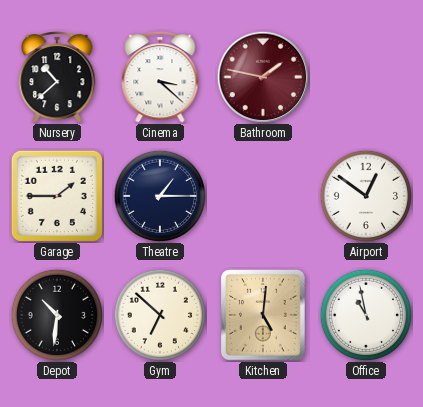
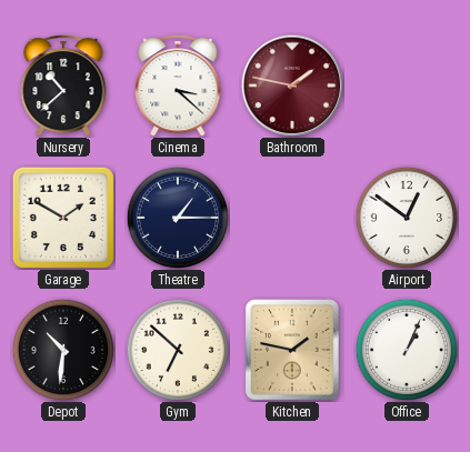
Garage: 1:45 -> 1:50
Kitchen: 5:01 -> 1:47
Office: 10:58 -> 1:04
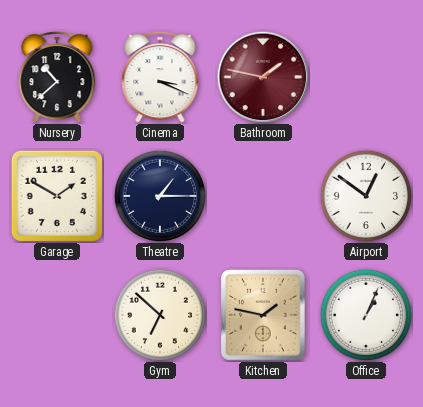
Cinema: 3:22 -> 3:19
Depot: 10:31 -> none
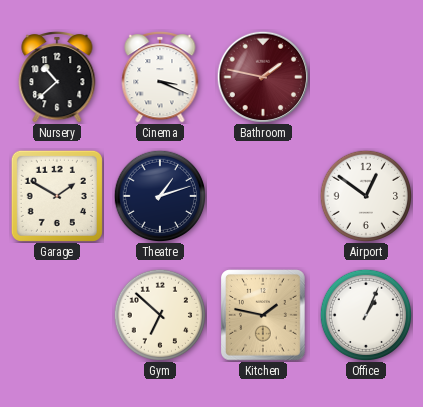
Theatre: 1:15 -> 1:12
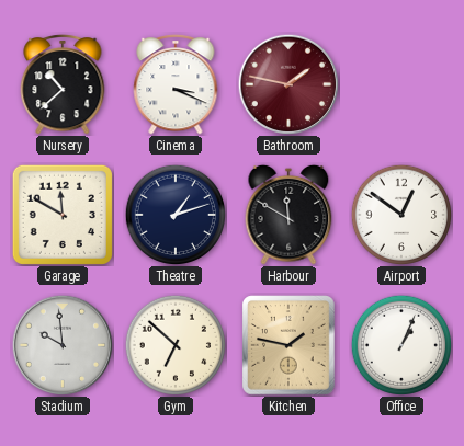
Garage: 1:50 -> 11:50
Harbour: none -> 11:50
Stadium: none -> 9:59
